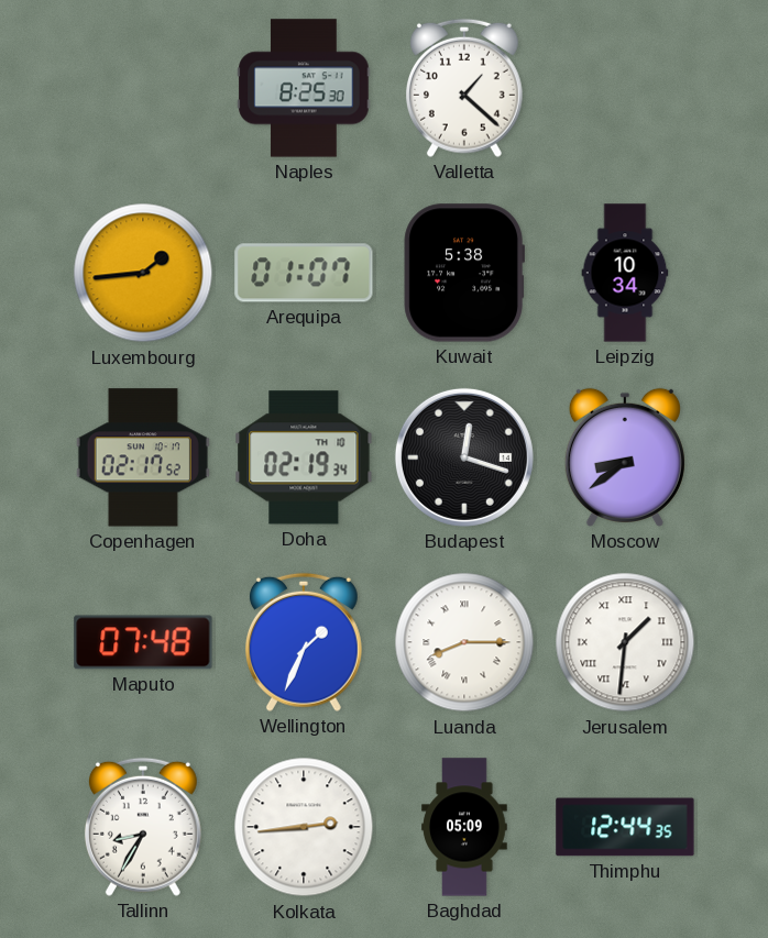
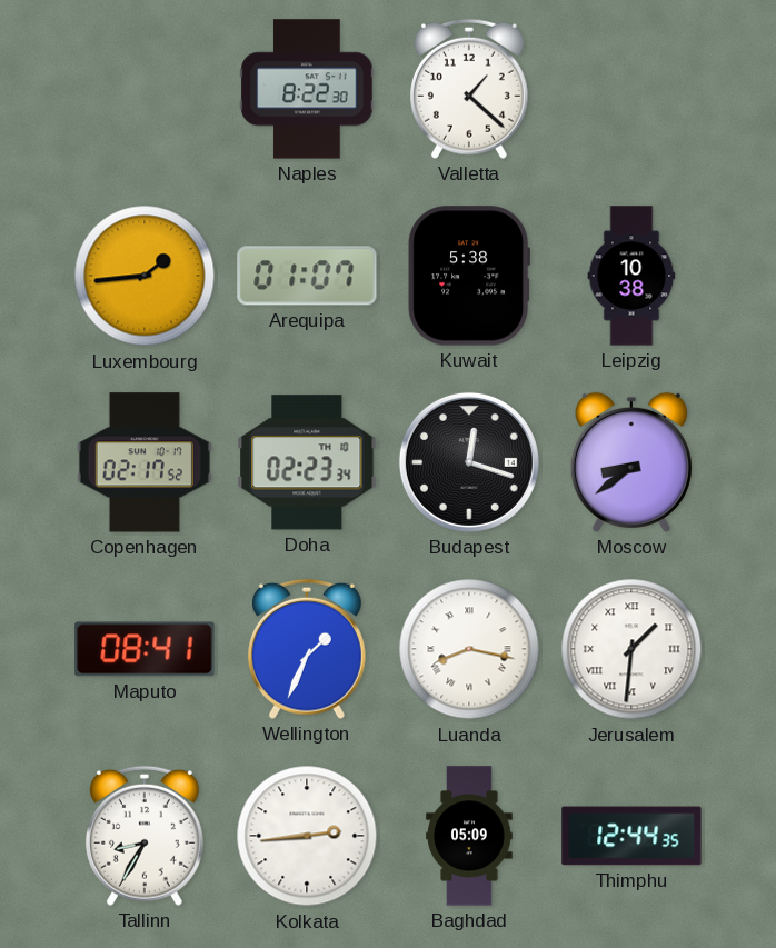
Naples: 8:25 -> 8:22
Leipzig: 10:34 -> 10:38
Doha: 02:19 -> 02:23
Maputo: 07:48 -> 08:41
Luanda: 8:15 -> 8:17
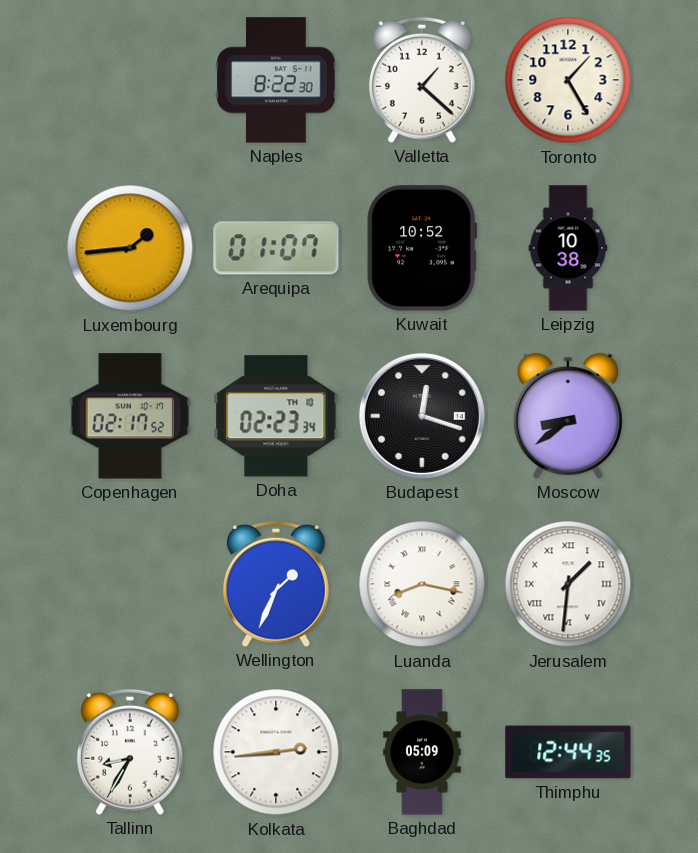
Toronto: none -> 1:25
Kuwait: 5:38 -> 10:52
Maputo: 08:41 -> none
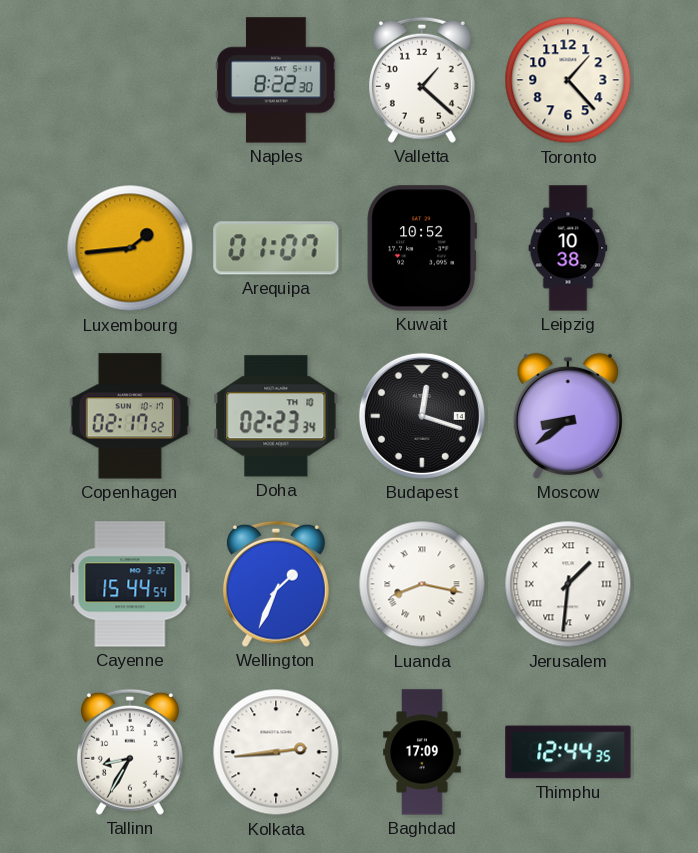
Toronto: 1:25 -> 1:23
Cayenne: none -> 15:44
Baghdad: 05:09 -> 17:09
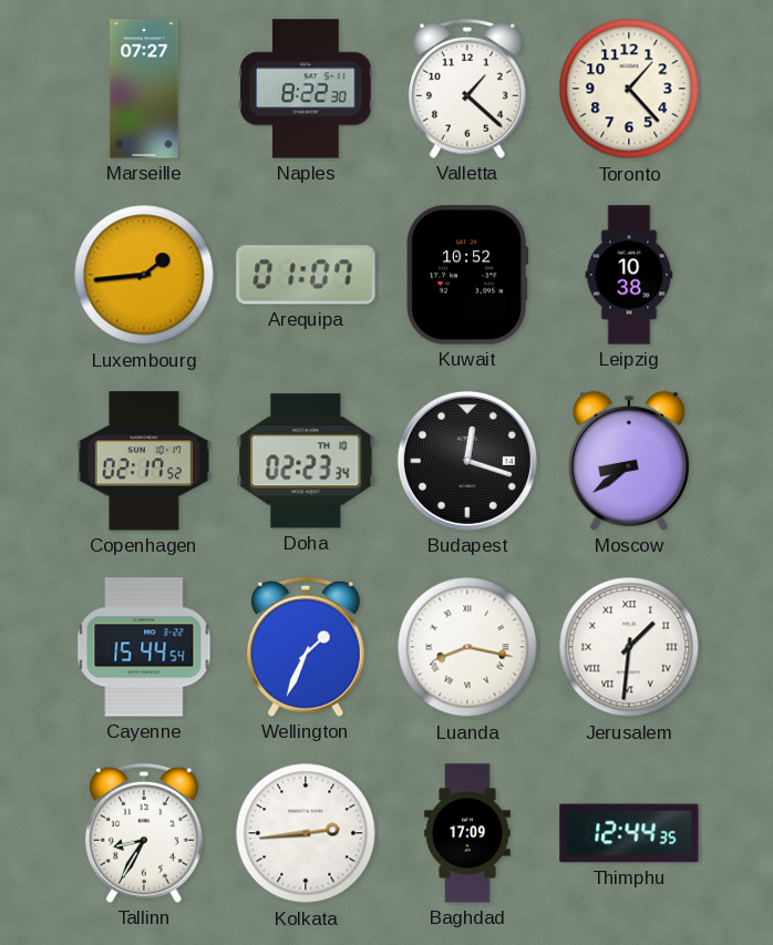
Marseille: none -> 07:27
